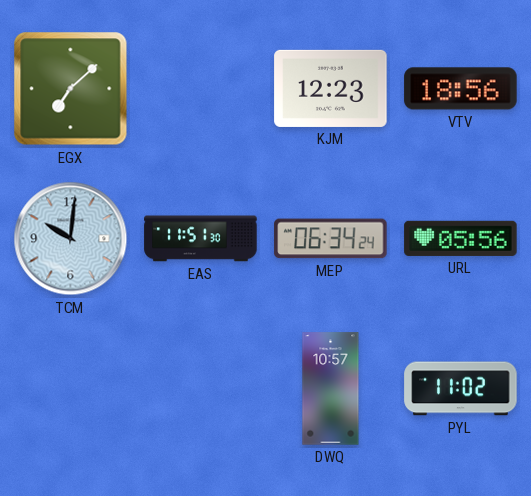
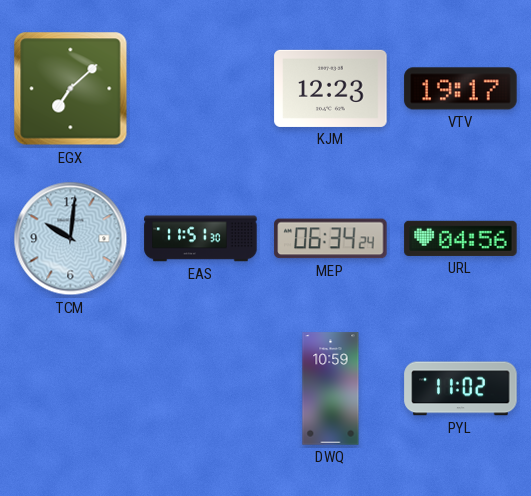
VTV: 18:56 -> 19:17
URL: 05:56 -> 04:56
DWQ: 10:57 -> 10:59
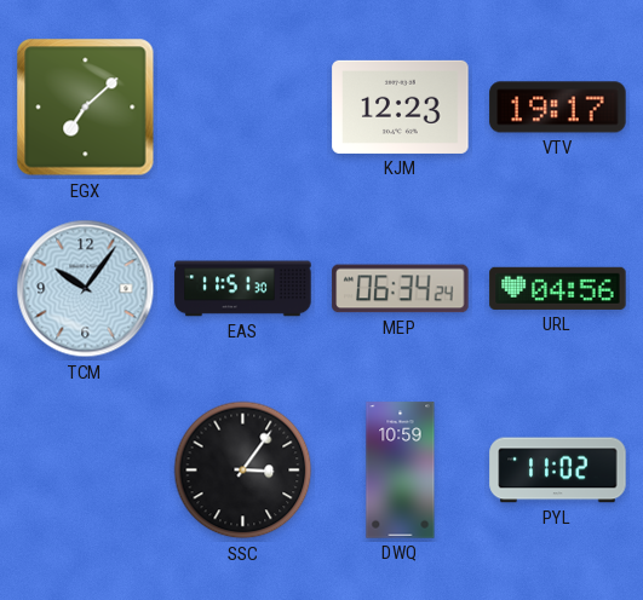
TCM: 10:01 -> 10:06
SSC: none -> 3:06
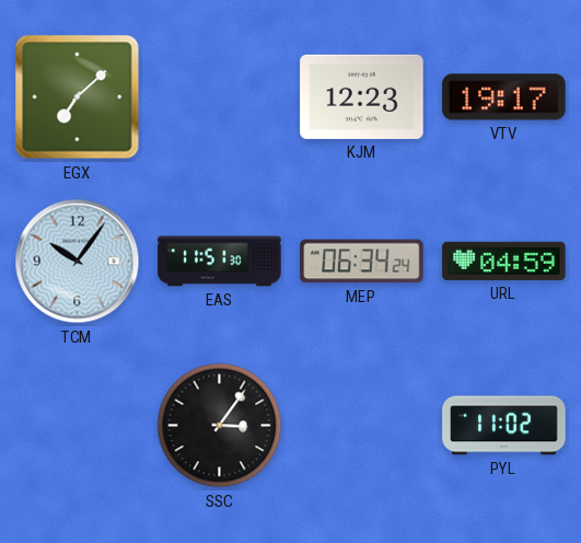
URL: 04:56 -> 04:59
DWQ: 10:59 -> none
